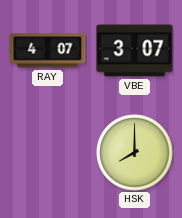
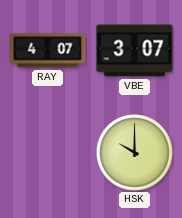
HSK: 8:00 -> 10:00
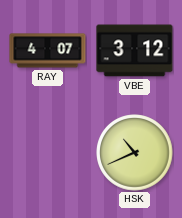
VBE: 3:07 -> 3:12
HSK: 10:00 -> 10:41
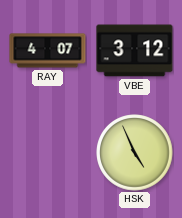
HSK: 10:41 -> 4:56
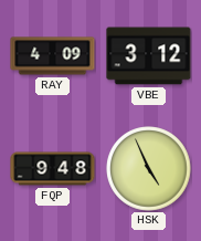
RAY: 4:07 -> 4:09
FQP: none -> 9:48
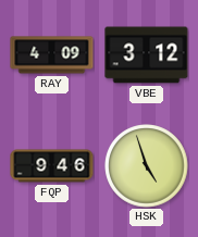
FQP: 9:48 -> 9:46
HSK: 4:56 -> 4:57
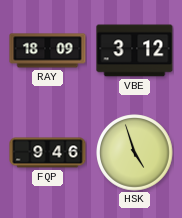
RAY: 4:09 -> 18:09
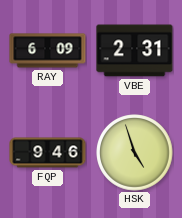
RAY: 18:09 -> 6:09
VBE: 3:12 -> 2:31
